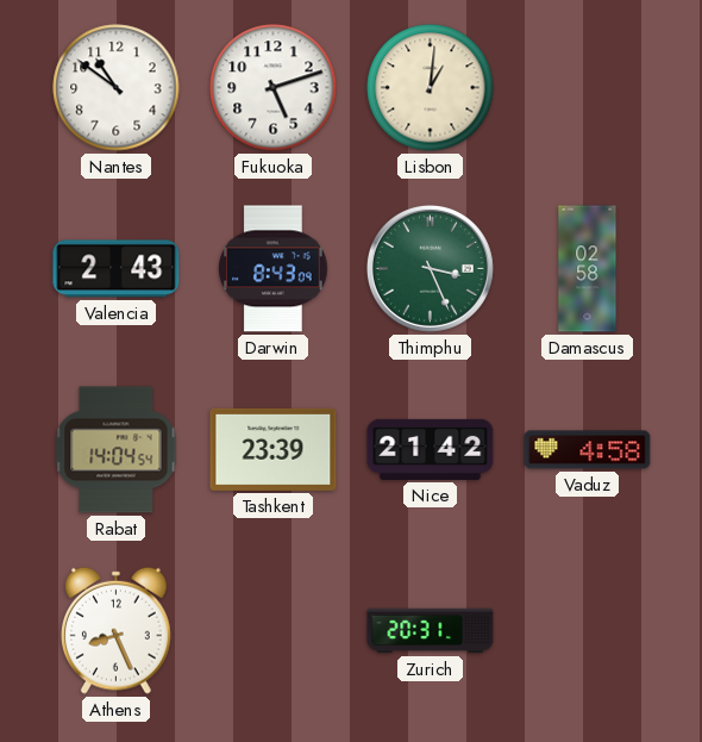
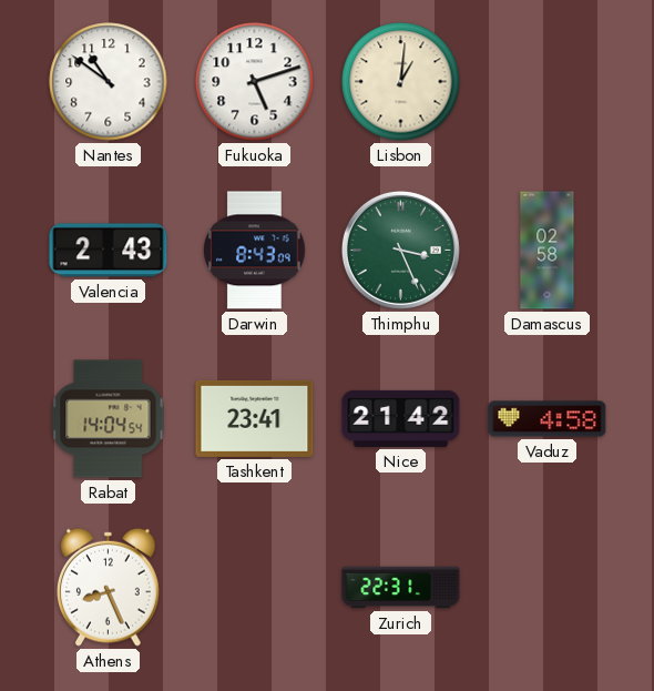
Tashkent: 23:39 -> 23:41
Zurich: 20:31 -> 22:31
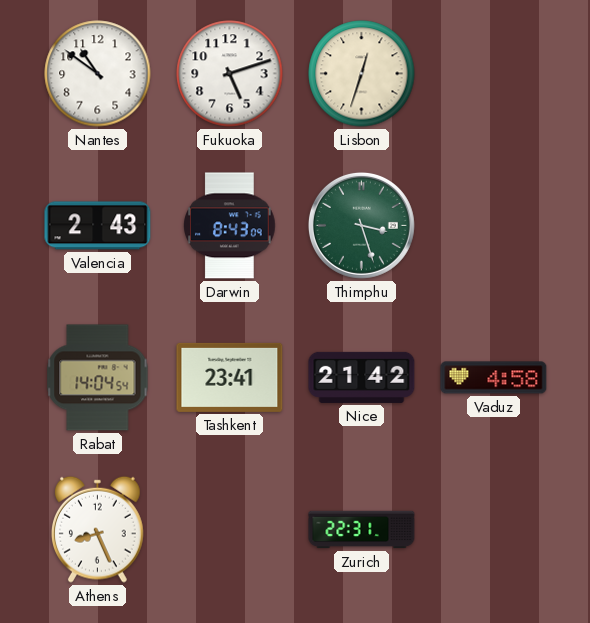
Lisbon: 1:01 -> 12:33
Thimphu: 3:26 -> 3:27
Damascus: 02:58 -> none
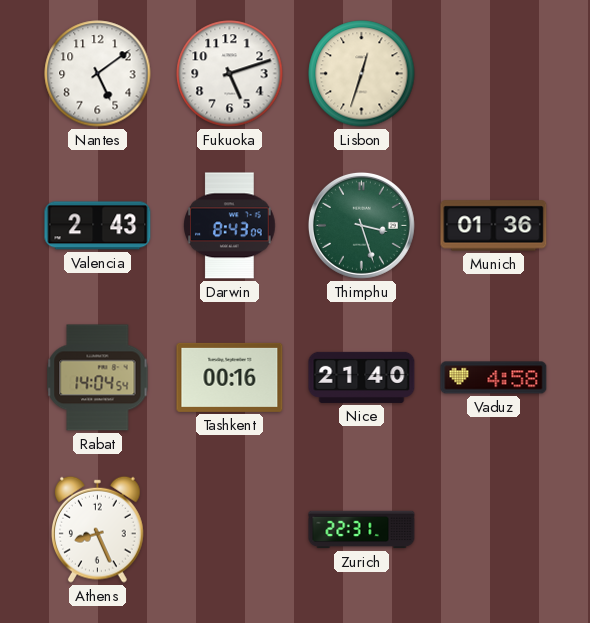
Nantes: 10:51 -> 5:09
Munich: none -> 01:36
Tashkent: 23:41 -> 00:16
Nice: 21:42 -> 21:40
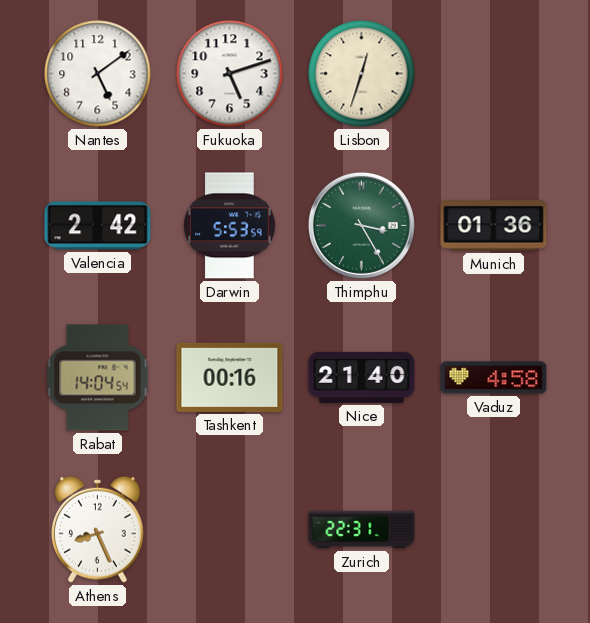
Valencia: 2:43 -> 2:42
Darwin: 8:43 -> 5:53
Thimphu: 3:27 -> 3:25
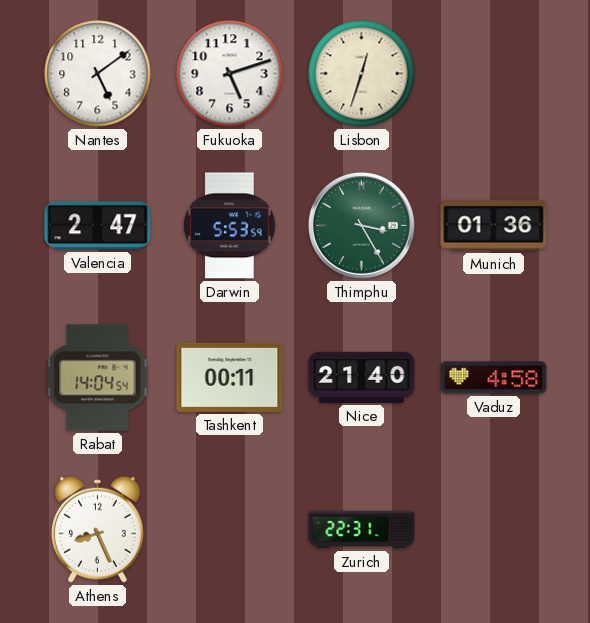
Valencia: 2:42 -> 2:47
Tashkent: 00:16 -> 00:11
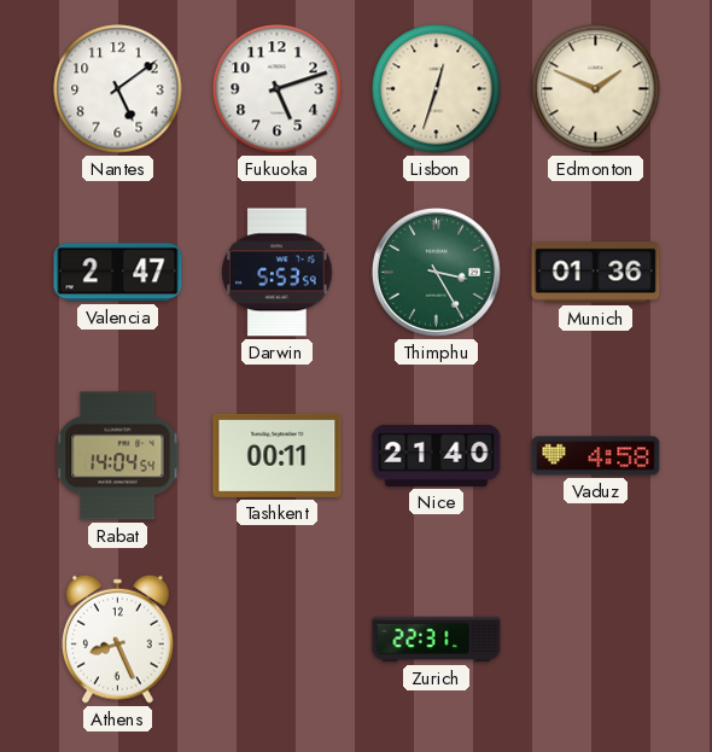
Edmonton: none -> 1:49
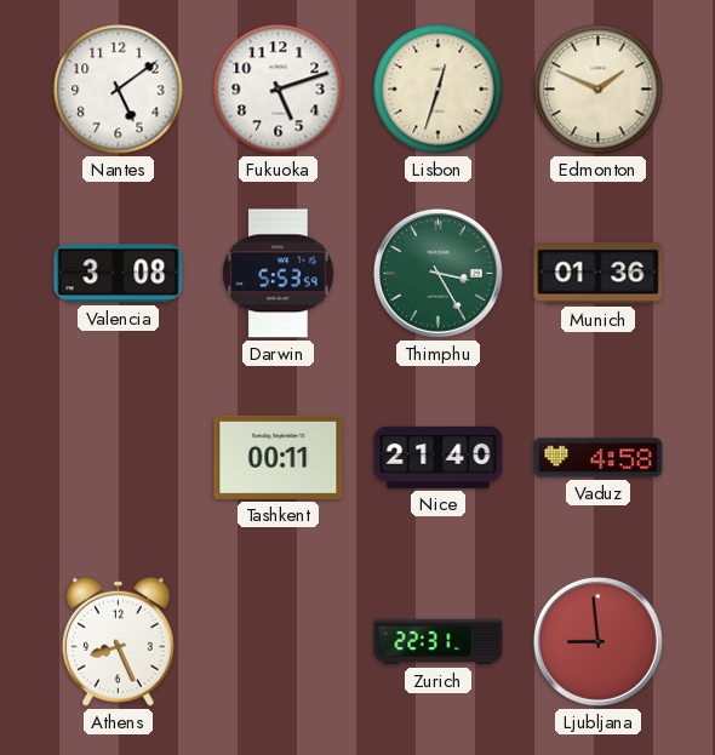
Valencia: 2:47 -> 3:08
Rabat: 14:04 -> none
Ljubljana: none -> 8:59
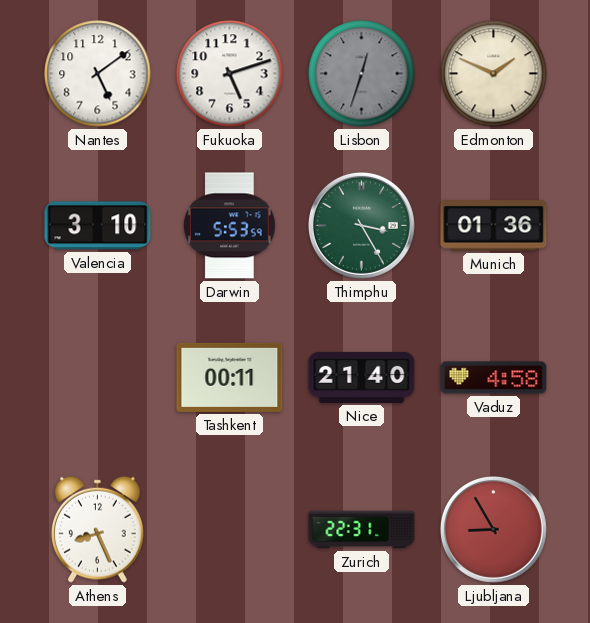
Lisbon dial: cream -> grey
Valencia: 3:08 -> 3:10
Ljubljana: 8:59 -> 8:55
